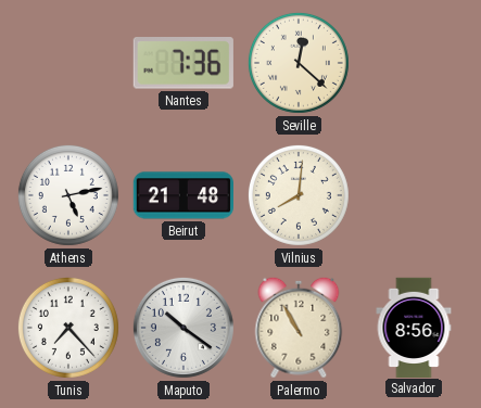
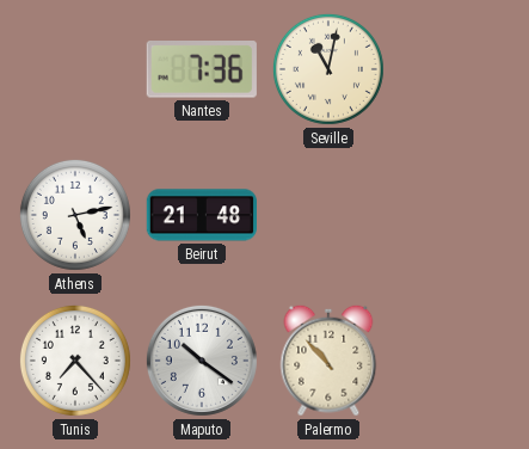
Seville: 12:22 -> 11:02
Vilnius: 8:01 -> none
Palermo: 10:55 -> 10:53
Salvador: 8:56 -> none
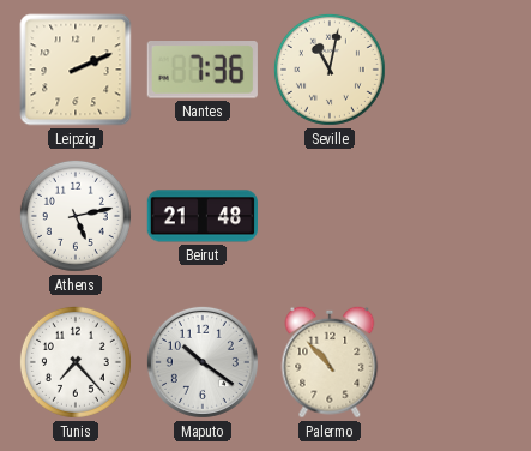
Leipzig: none -> 2:11
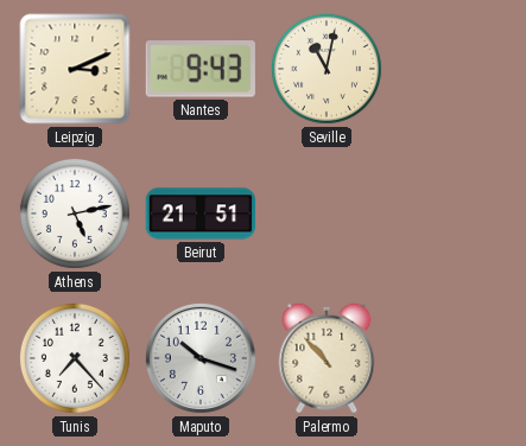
Leipzig: 2:11 -> 3:11
Nantes: 7:36 -> 9:43
Beirut: 21:48 -> 21:51
Maputo: 10:21 -> 10:18
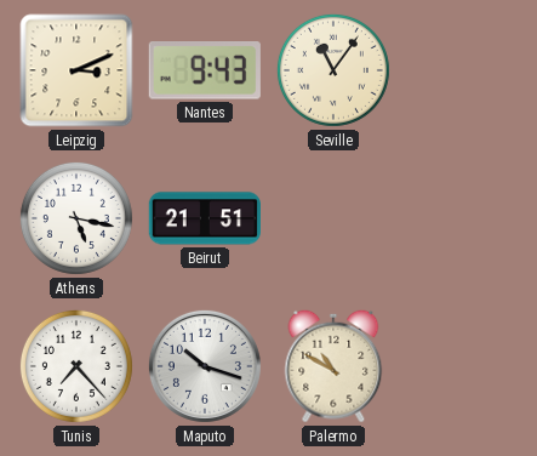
Seville: 11:02 -> 11:06
Athens: 5:13 -> 5:17
Palermo: 10:53 -> 10:50
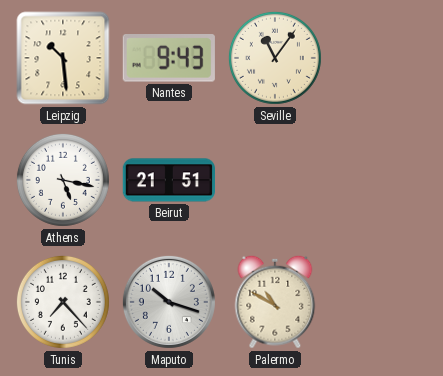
Leipzig: 3:11 -> 10:29
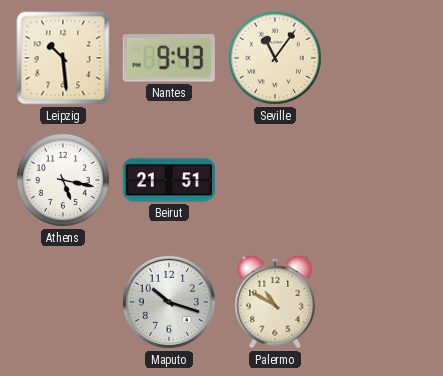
Tunis: 7:23 -> none
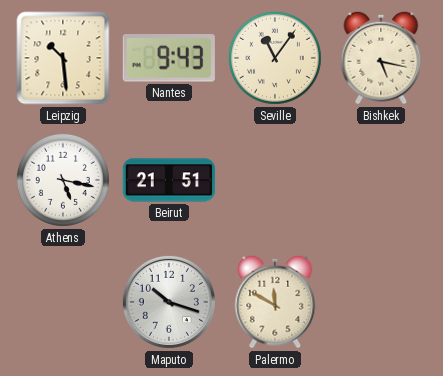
Bishkek: none -> 5:17
Palermo: 10:50 -> 11:50
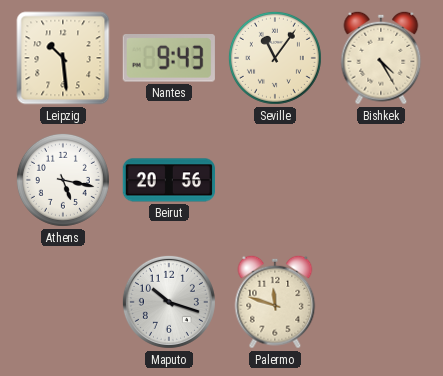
Bishkek: 5:17 -> 4:25
Beirut: 21:51 -> 20:56
Palermo: 11:50 -> 11:48
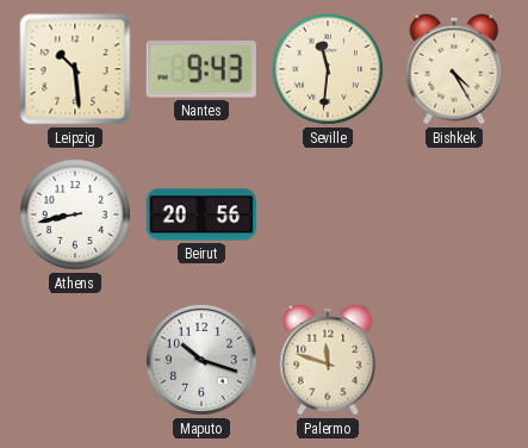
Seville: 11:06 -> 11:31
Athens: 5:17 -> 8:43
